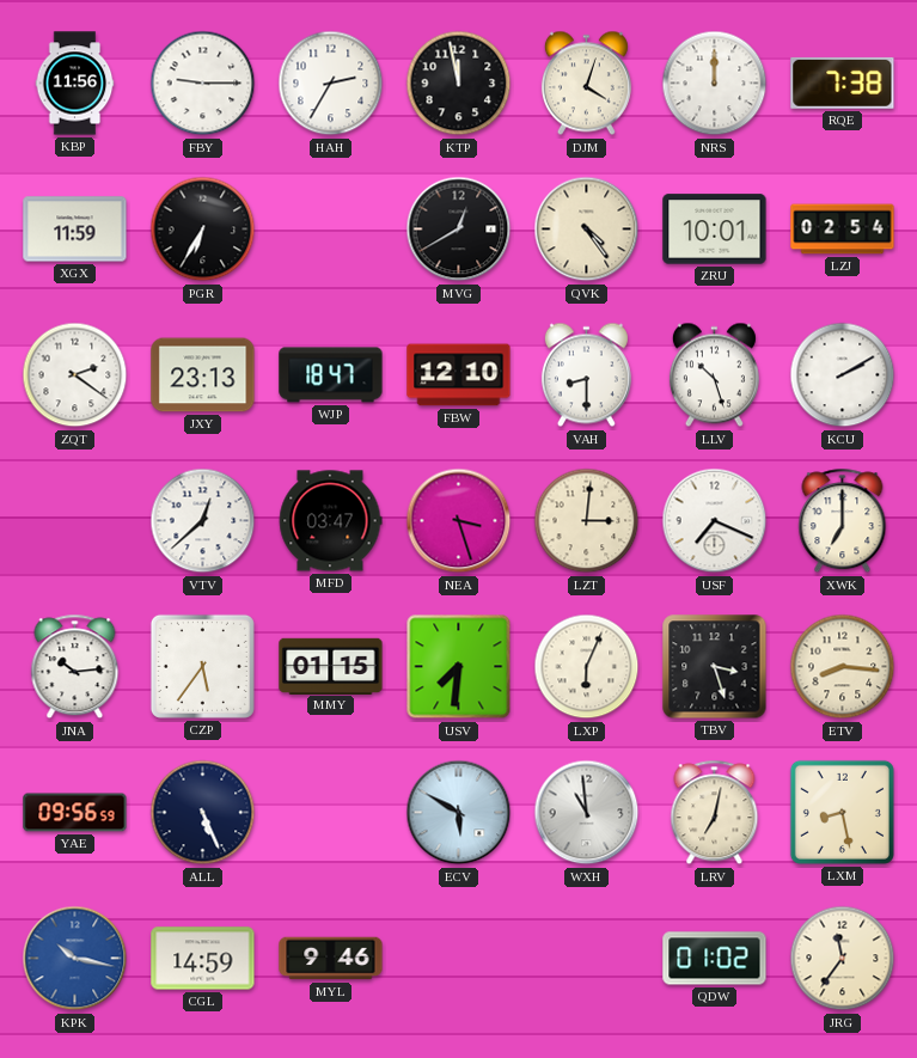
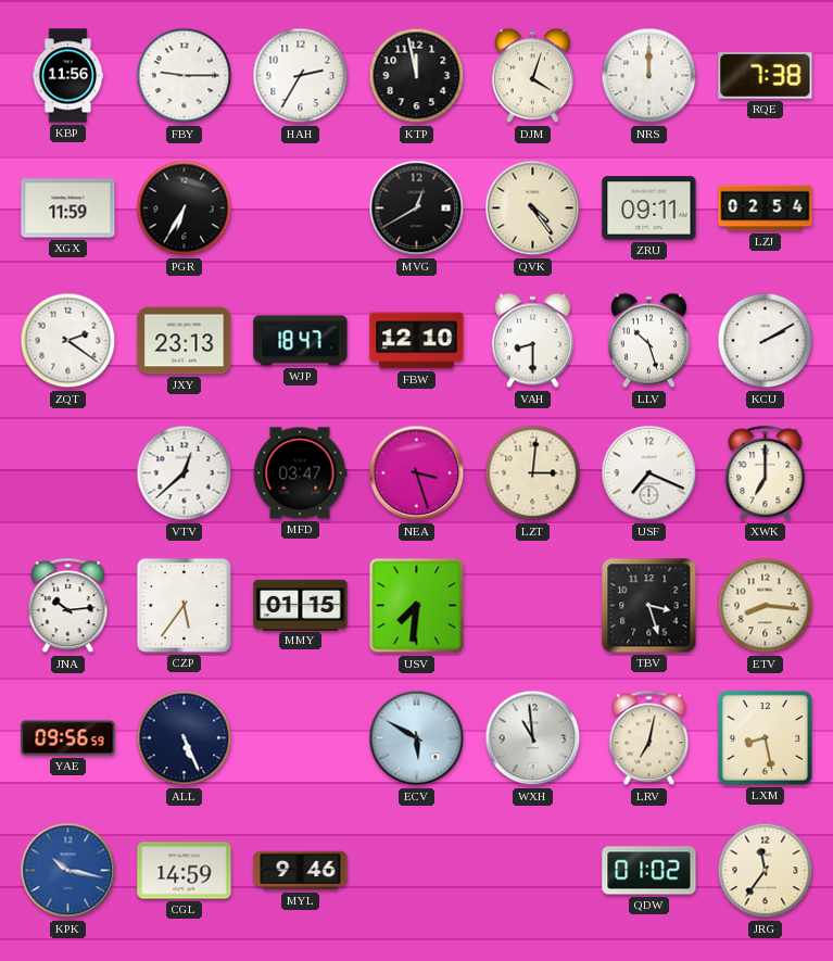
ZRU: 10:01 -> 09:11
LXP: 6:04 -> none
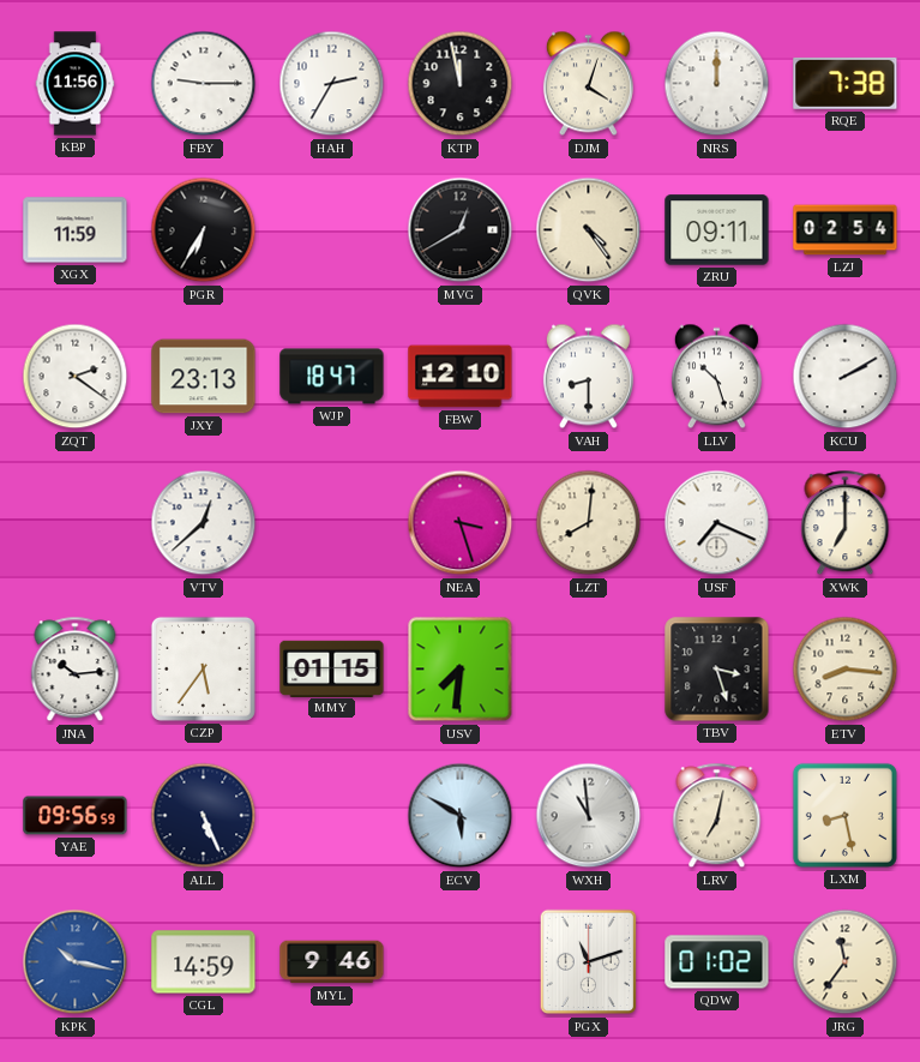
MFD: 03:47 -> none
LZT: 3:01 -> 8:01
PGX: none -> 11:12
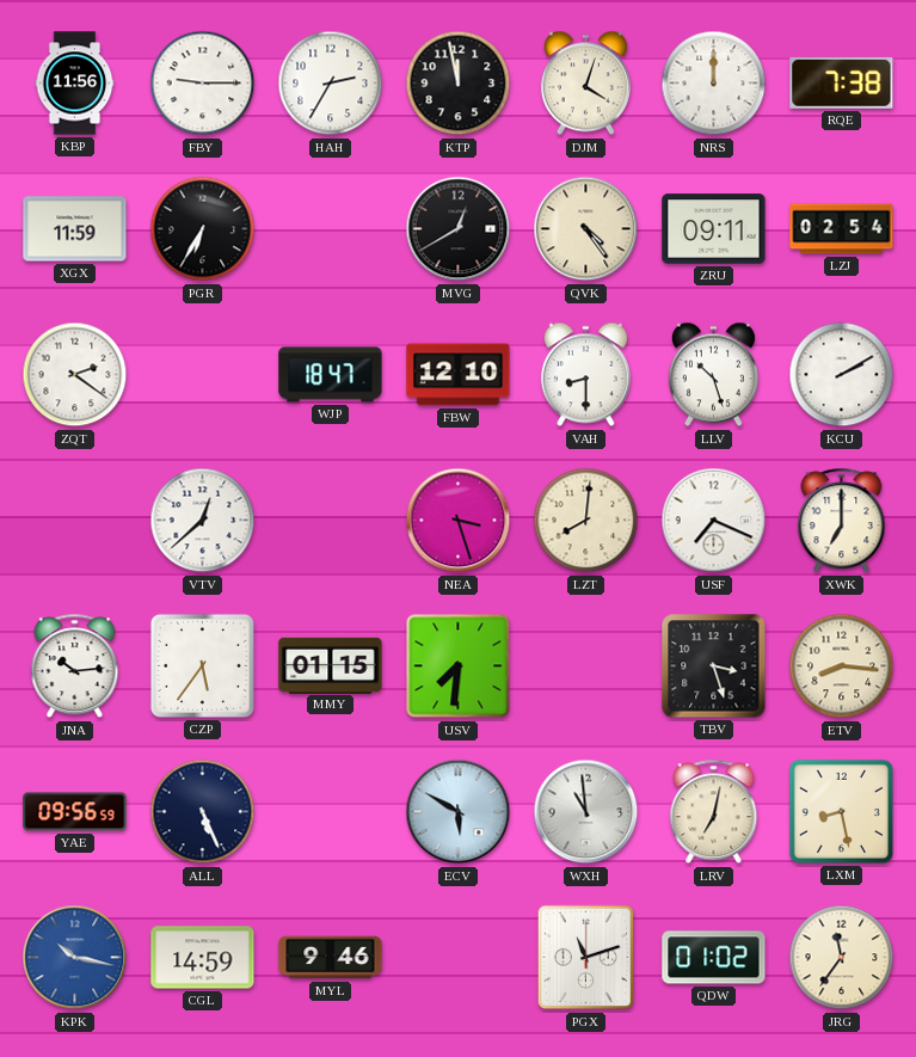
JXY: 23:13 -> none
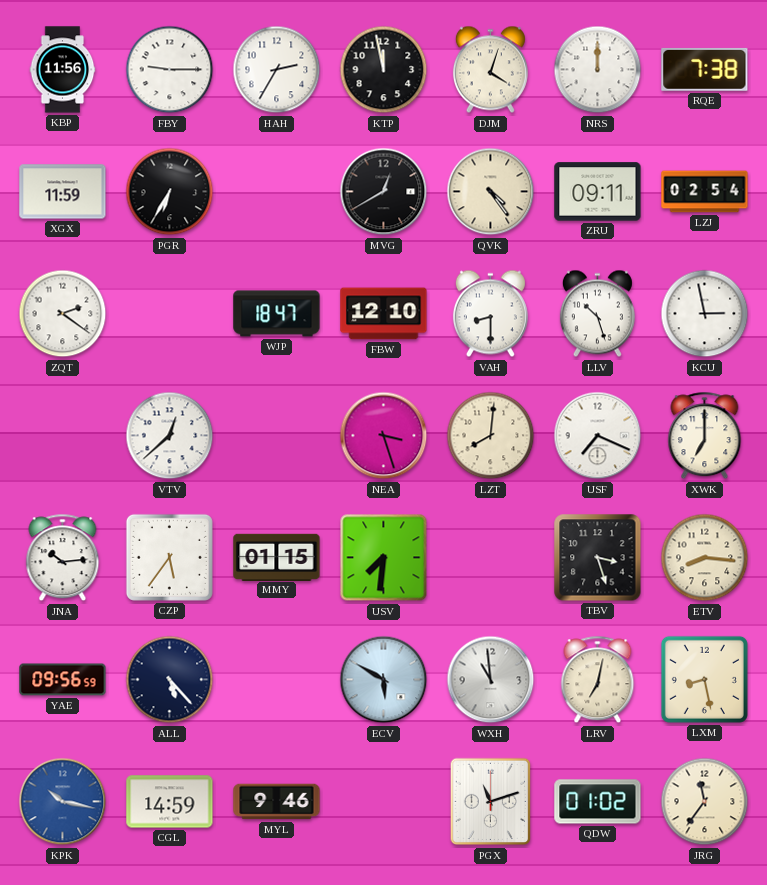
KCU: 2:10 -> 2:58
ALL: 5:26 -> 5:23
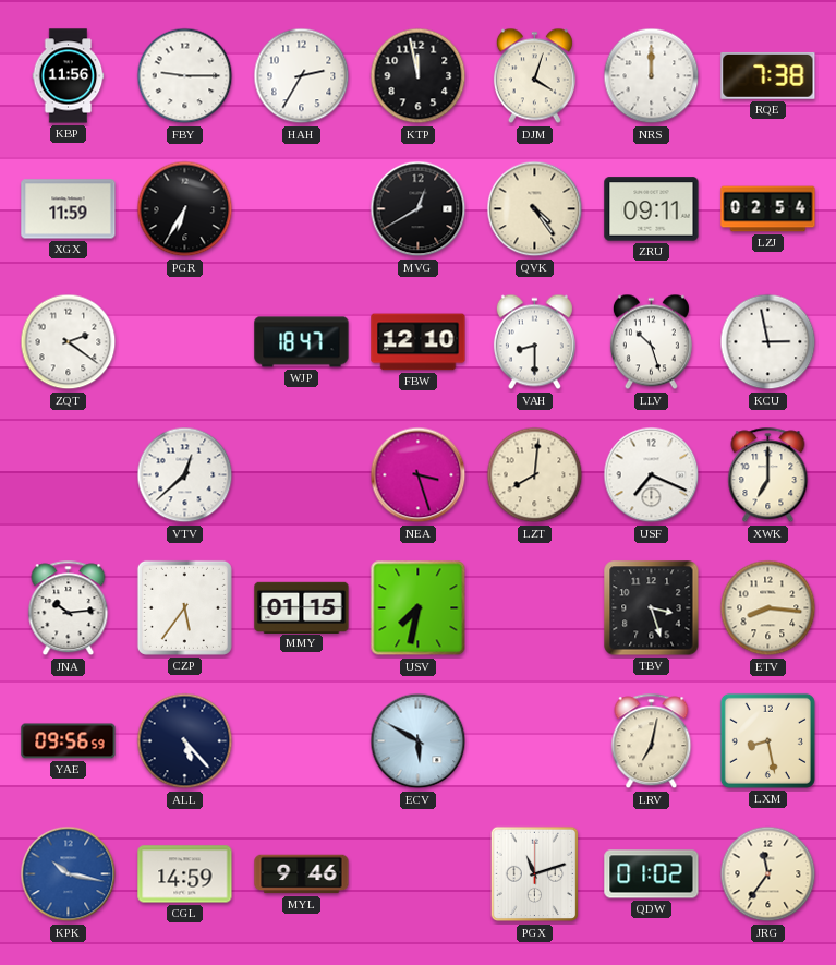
USV: 7:31 -> 7:32
WXH: 10:59 -> none
